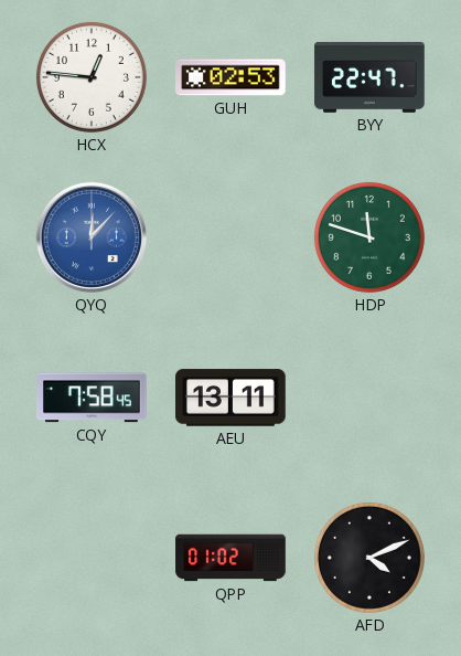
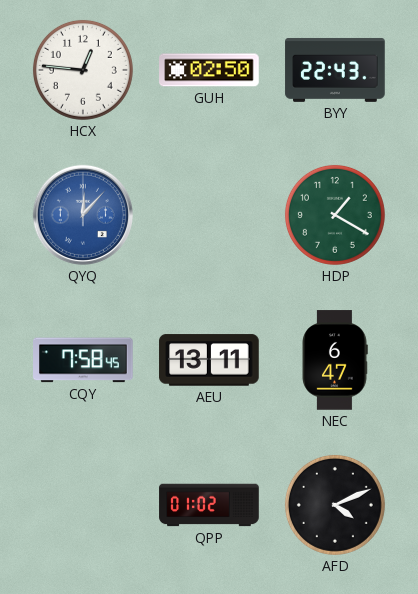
GUH: 02:53 -> 02:50
BYY: 22:47 -> 22:43
HDP: 11:48 -> 1:20
NEC: none -> 6:47
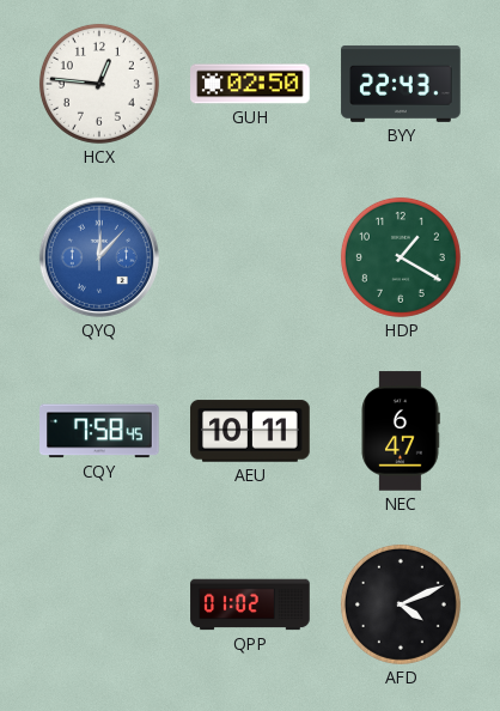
AEU: 13:11 -> 10:11
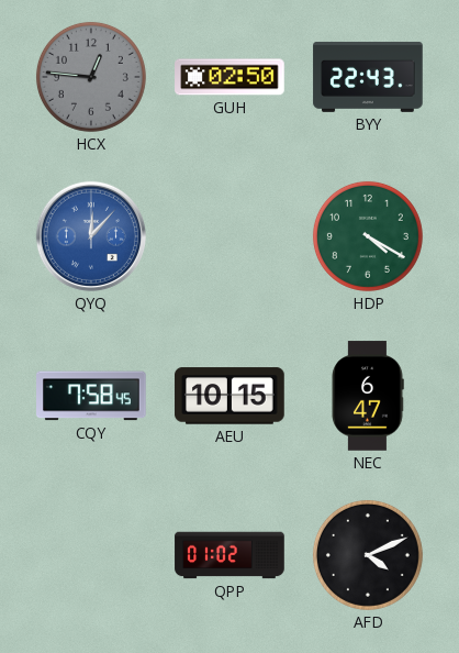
HCX dial: white -> grey
HDP: 1:20 -> 4:20
AEU: 10:11 -> 10:15
